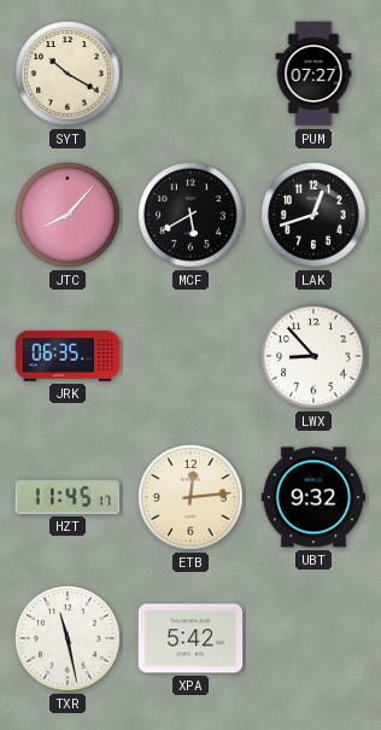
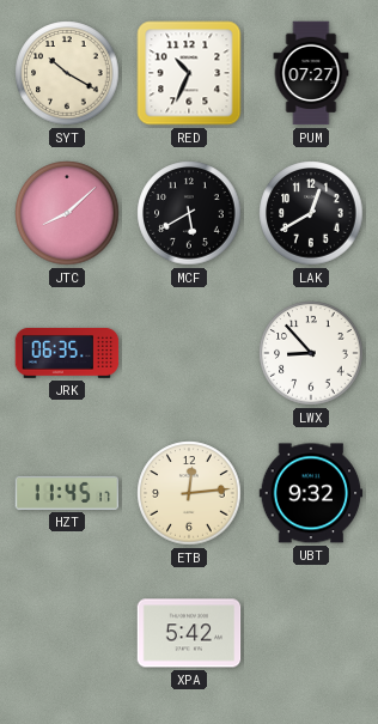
RED: none -> 10:34
JTC: 8:07 -> 8:08
LAK: 12:42 -> 12:40
TXR: 11:28 -> none
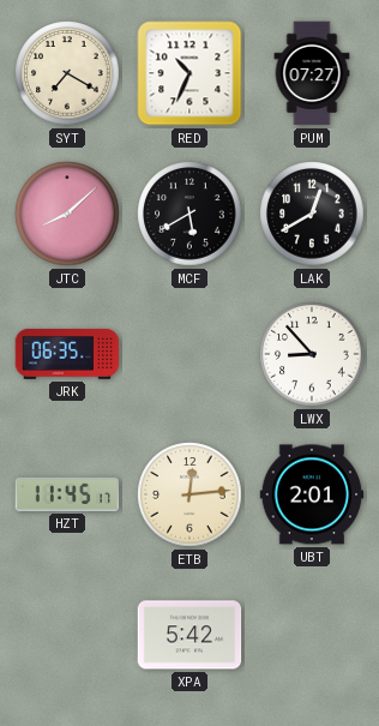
SYT: 10:20 -> 7:20
UBT: 9:32 -> 2:01
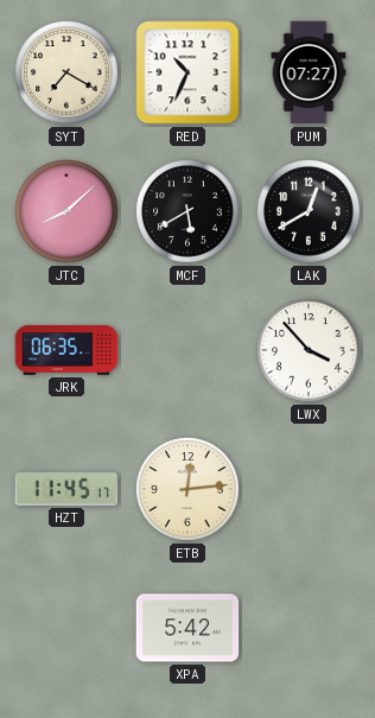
LWX: 8:53 -> 3:53
UBT: 2:01 -> none
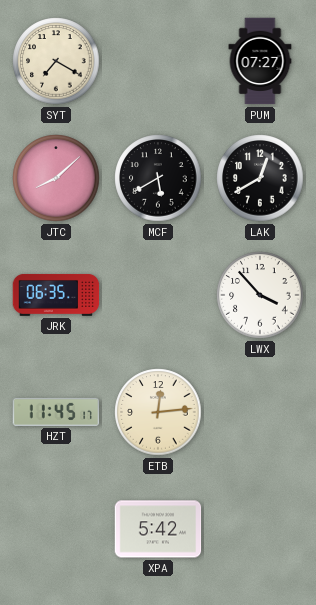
RED: 10:34 -> none
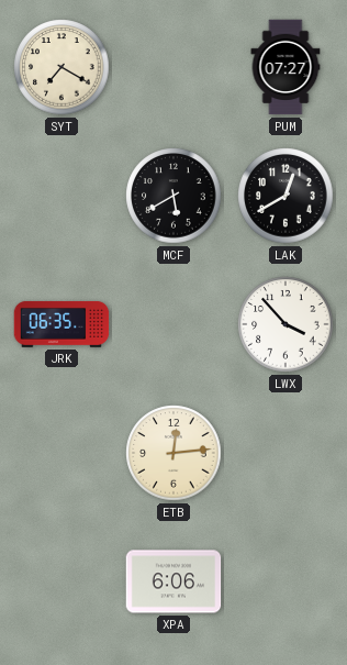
JTC: 8:08 -> none
HZT: 11:45 -> none
XPA: 5:42 -> 6:06
